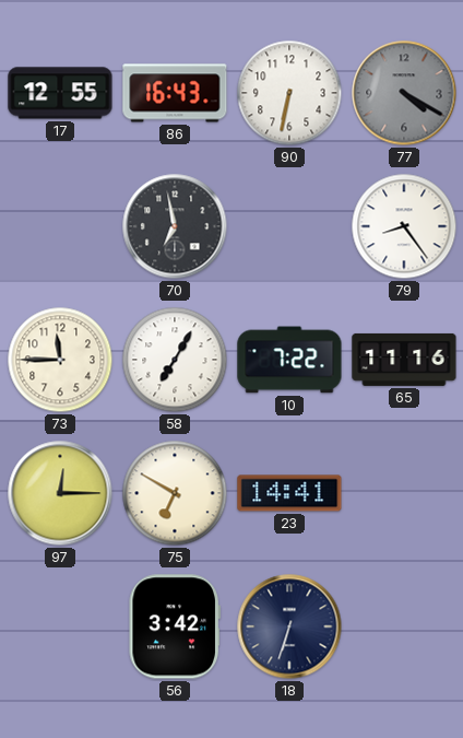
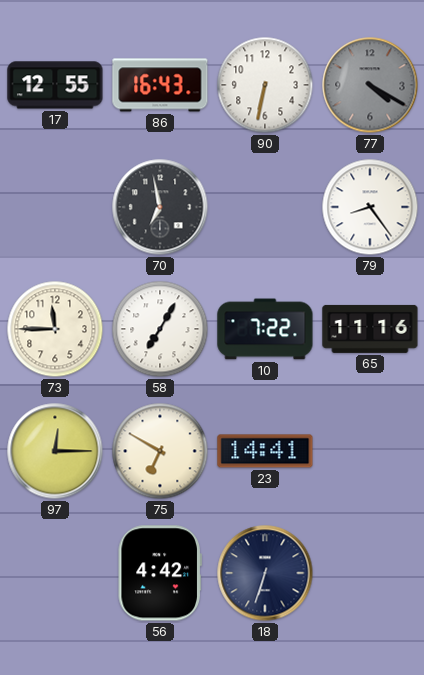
56: 3:42 -> 4:42
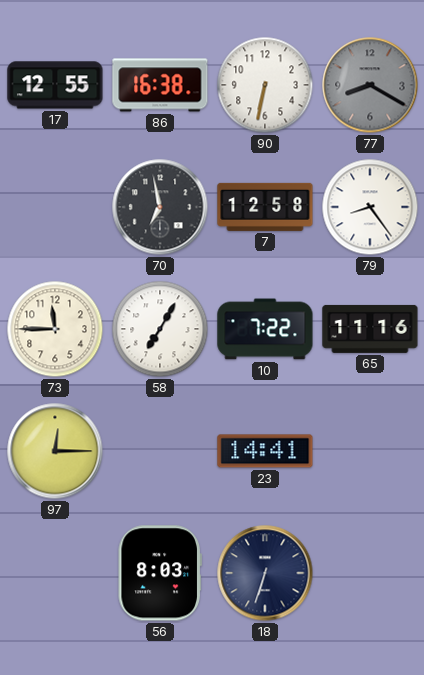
86: 16:43 -> 16:38
77: 4:20 -> 8:20
7: none -> 12:58
75: 6:50 -> none
56: 4:42 -> 8:03
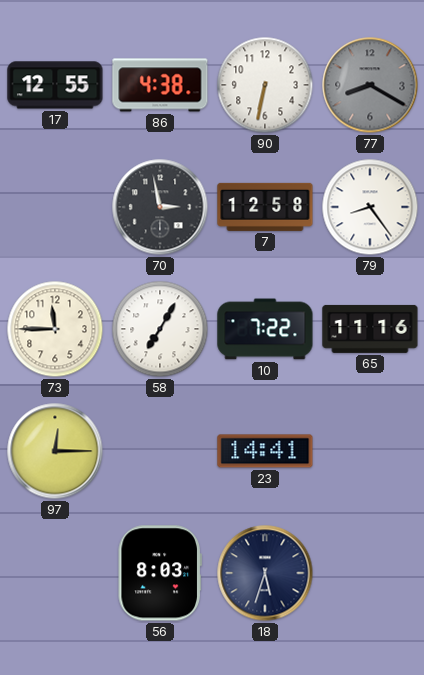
86: 16:38 -> 4:38
70: 6:58 -> 2:58
18: 6:33 -> 5:33
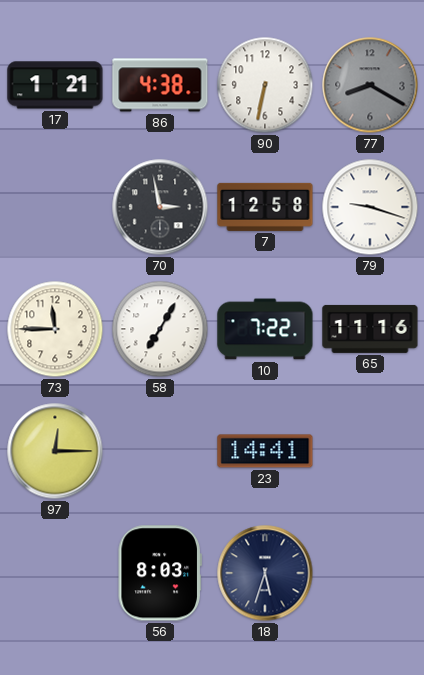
17: 12:55 -> 1:21
79: 8:24 -> 9:18
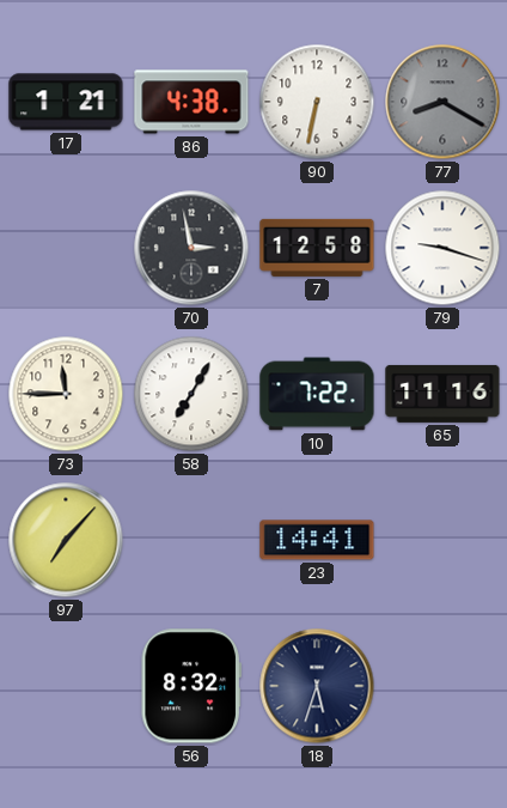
97: 12:15 -> 7:07
56: 8:03 -> 8:32
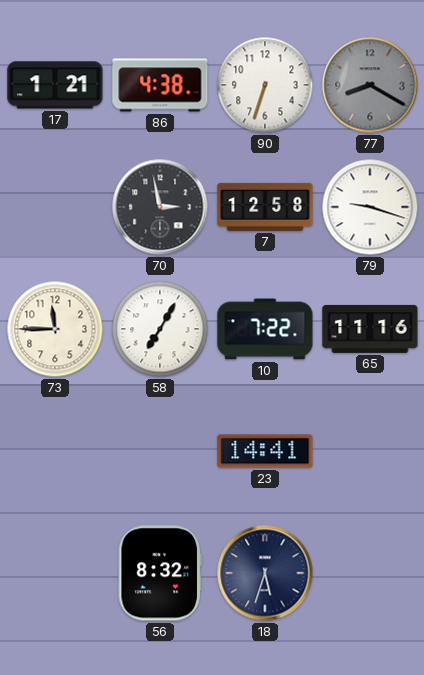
90: 6:32 -> 6:33
97: 7:07 -> none
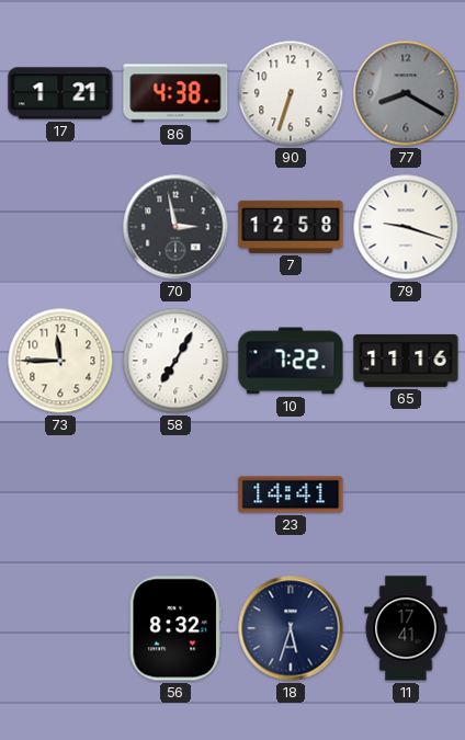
11: none -> 17:41
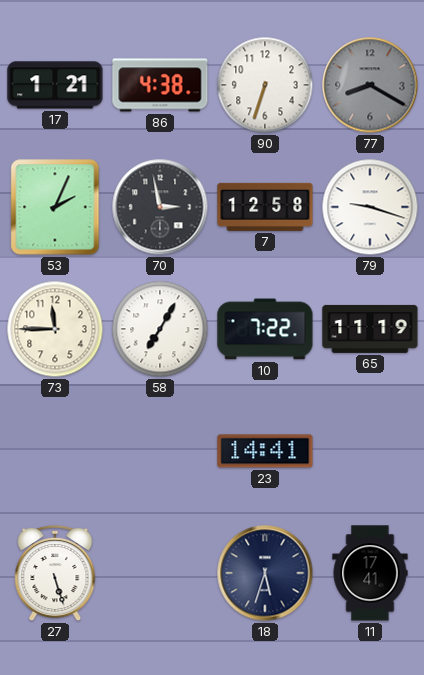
53: none -> 2:04
65: 11:16 -> 11:19
27: none -> 5:27
56: 8:32 -> none
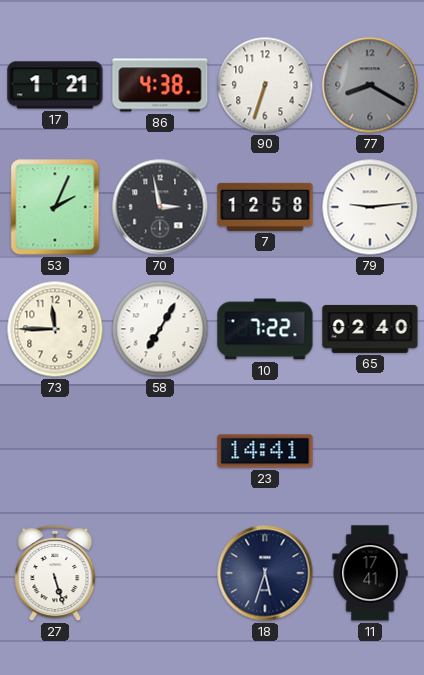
79: 9:18 -> 9:14
65: 11:19 -> 02:40
